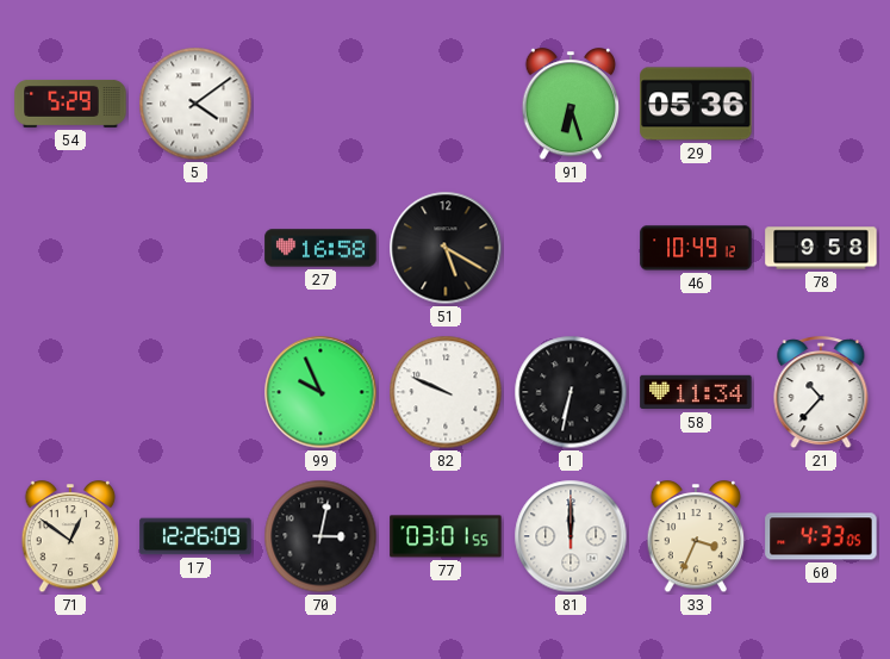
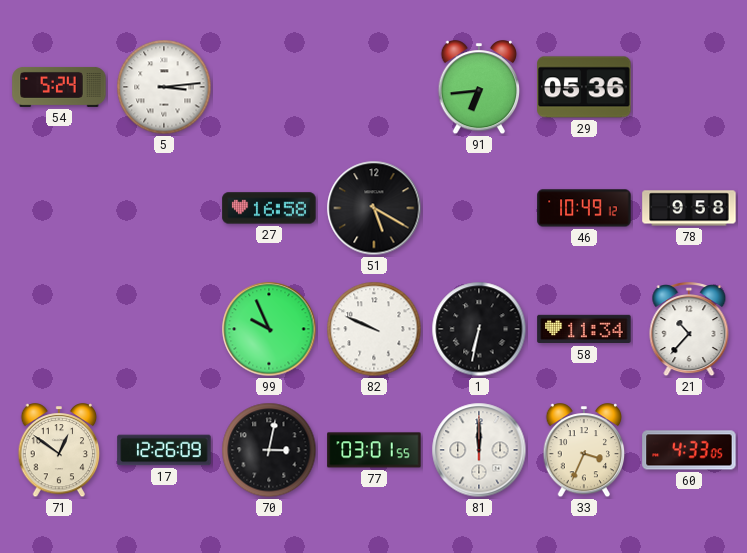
54: 5:29 -> 5:24
5: 4:09 -> 3:14
91: 6:27 -> 6:44
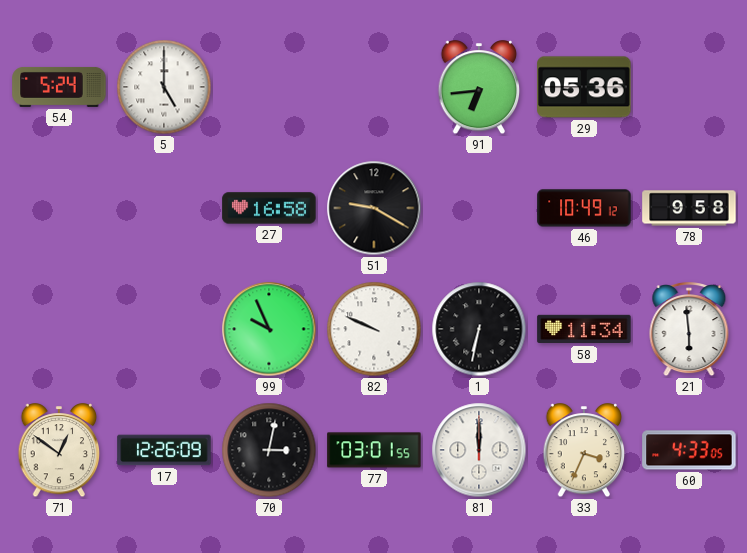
5: 3:14 -> 5:00
51: 5:20 -> 9:20
21: 10:37 -> 5:59
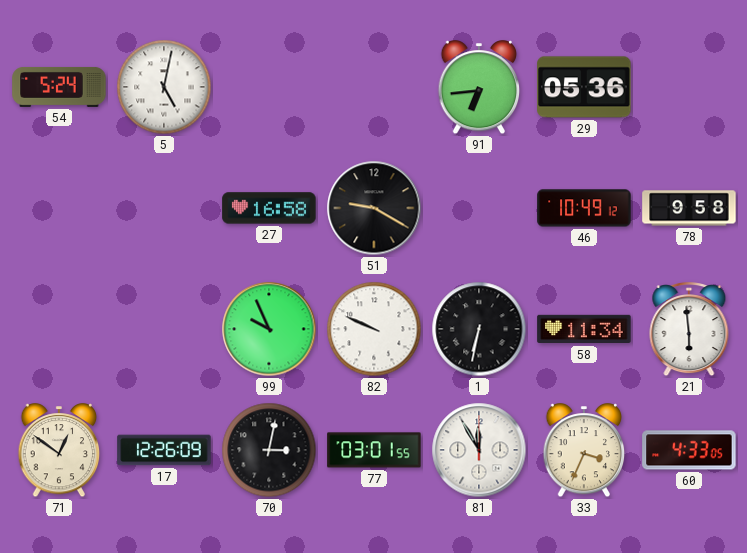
5: 5:00 -> 5:02
81: 12:00 -> 11:55
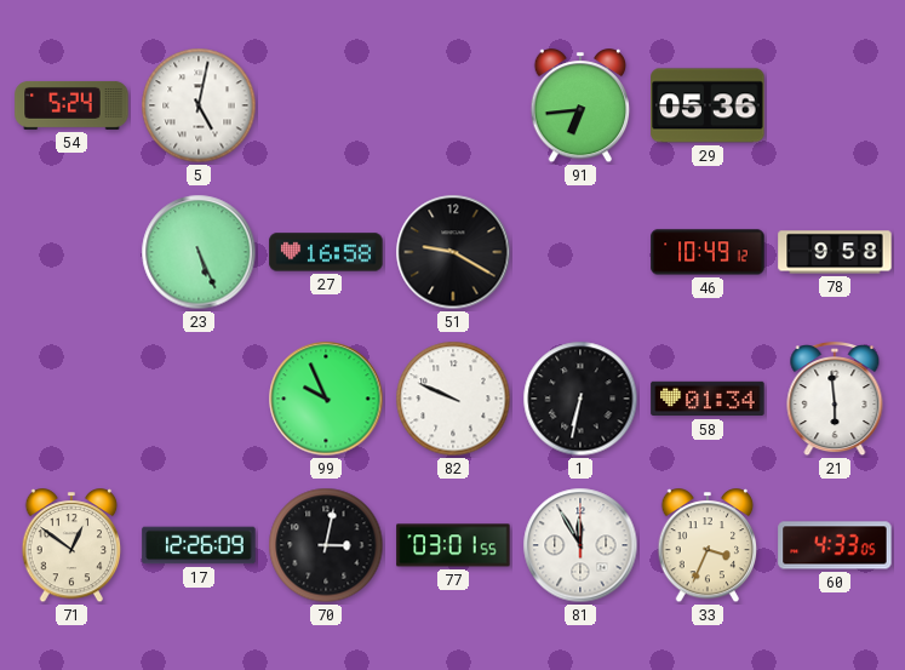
23: none -> 5:26
58: 11:34 -> 01:34
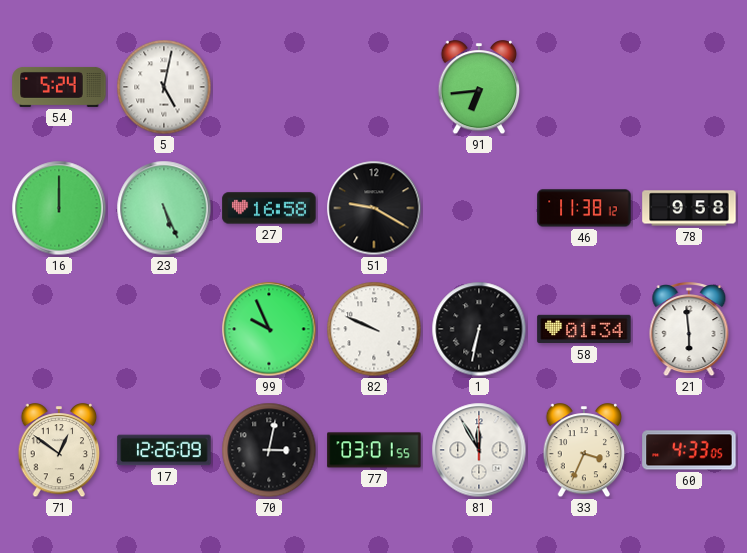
29: 05:36 -> none
16: none -> 12:00
46: 10:49 -> 11:38
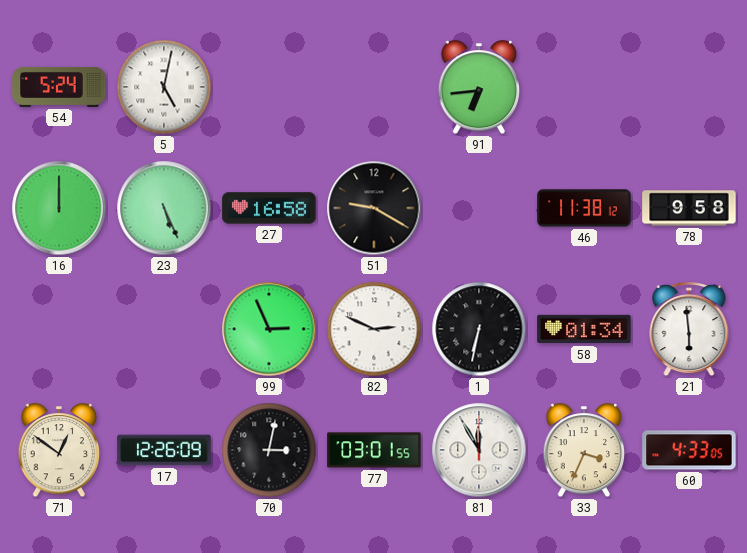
99: 9:56 -> 2:56
82: 9:49 -> 2:49
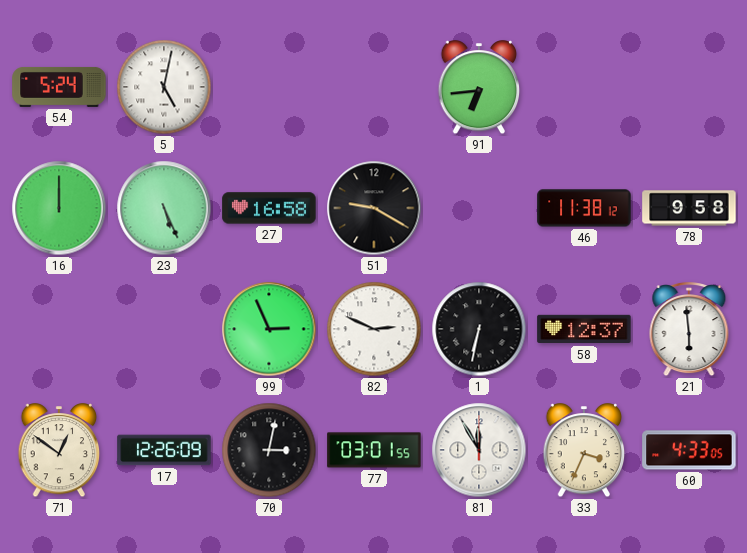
58: 01:34 -> 12:37
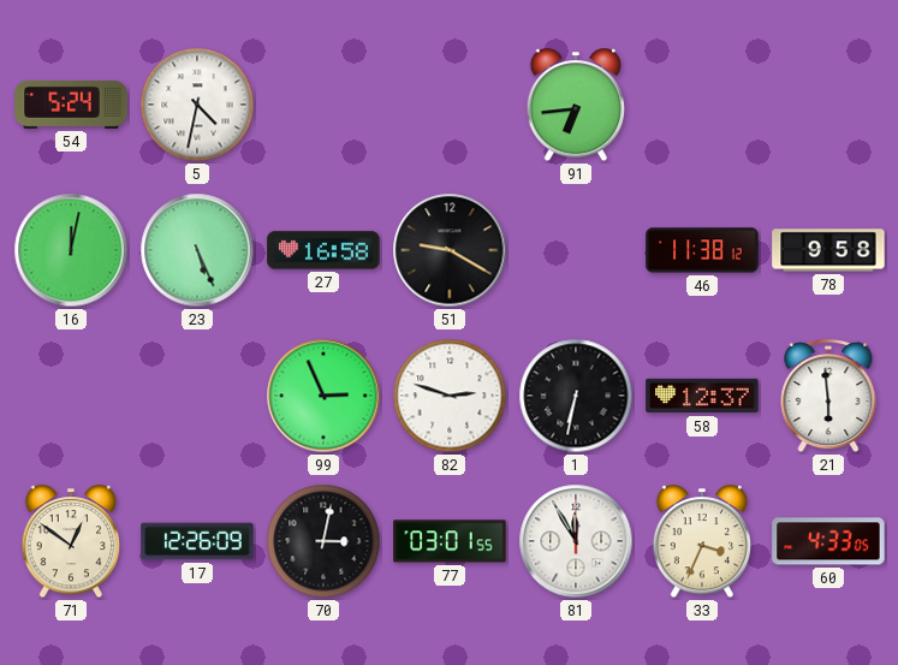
5: 5:02 -> 4:32
16: 12:00 -> 12:02
82: 2:49 -> 2:48
